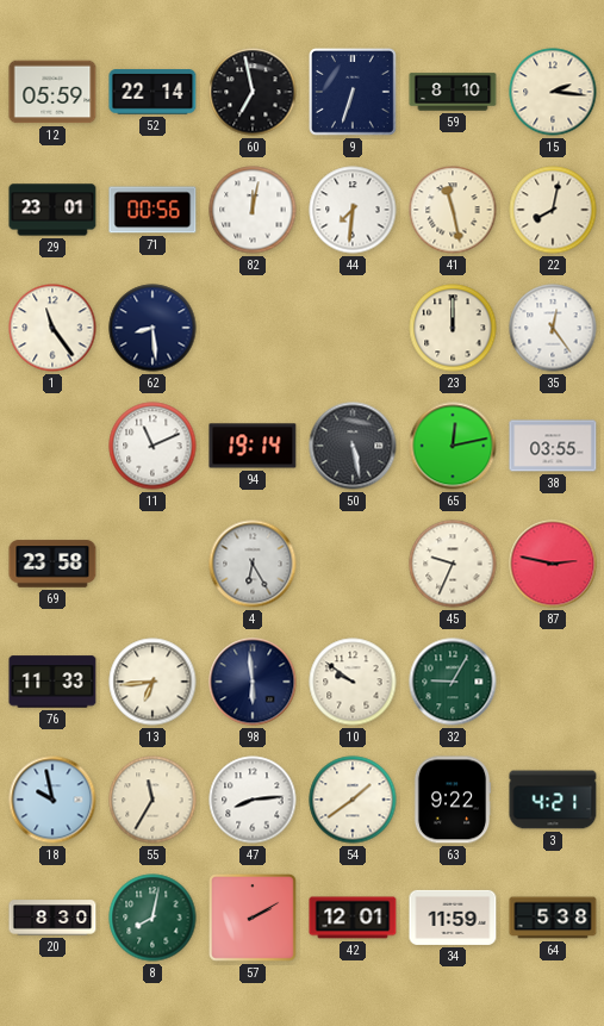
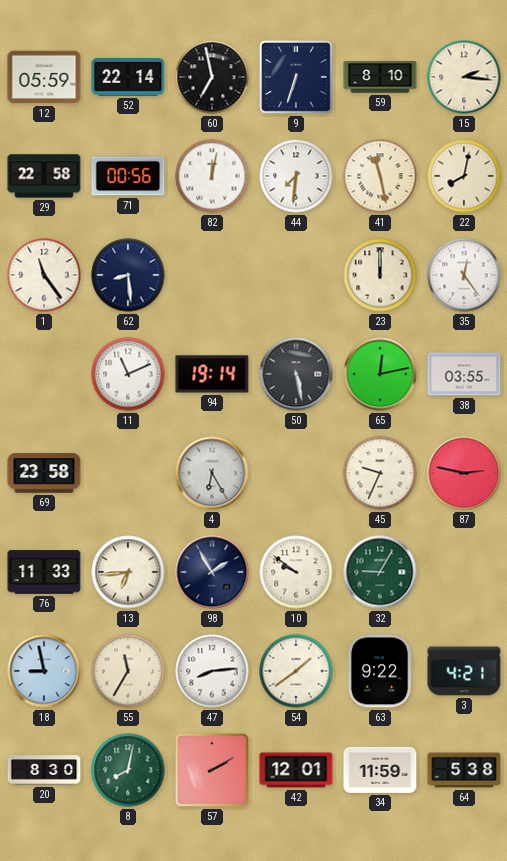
29: 23:01 -> 22:58
98: 5:59 -> 1:55
18: 9:58 -> 8:58
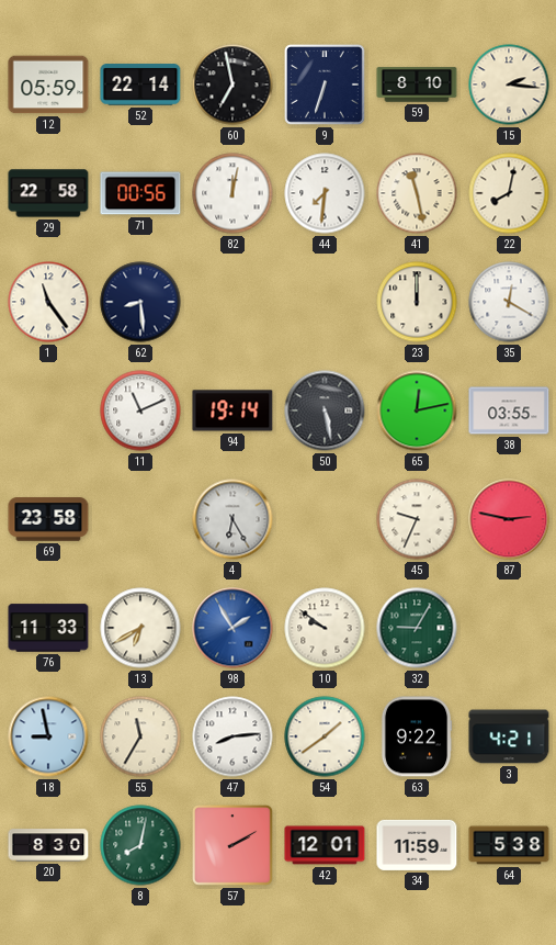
35: 12:24 -> 12:20
13: 6:44 -> 6:40
98 dial: navy -> blue
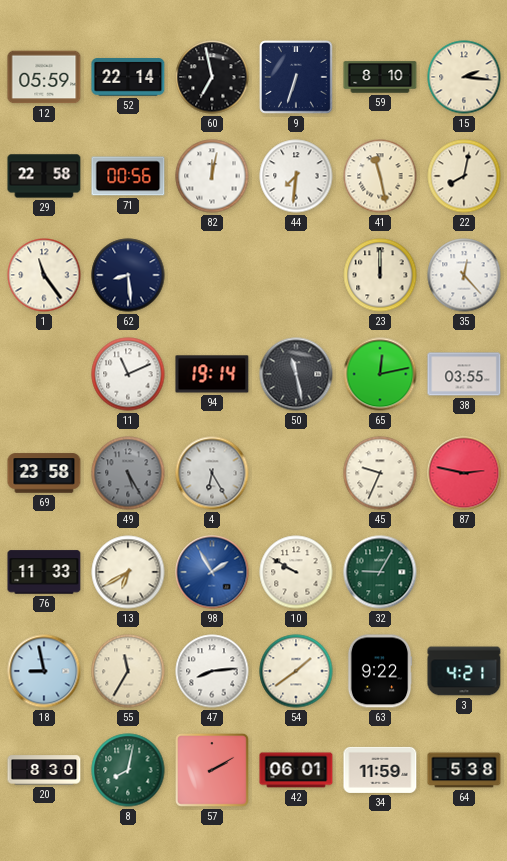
35: 12:20 -> 12:23
50: 5:28 -> 11:28
49: none -> 5:25
10: 9:51 -> 9:50
42: 12:01 -> 06:01
